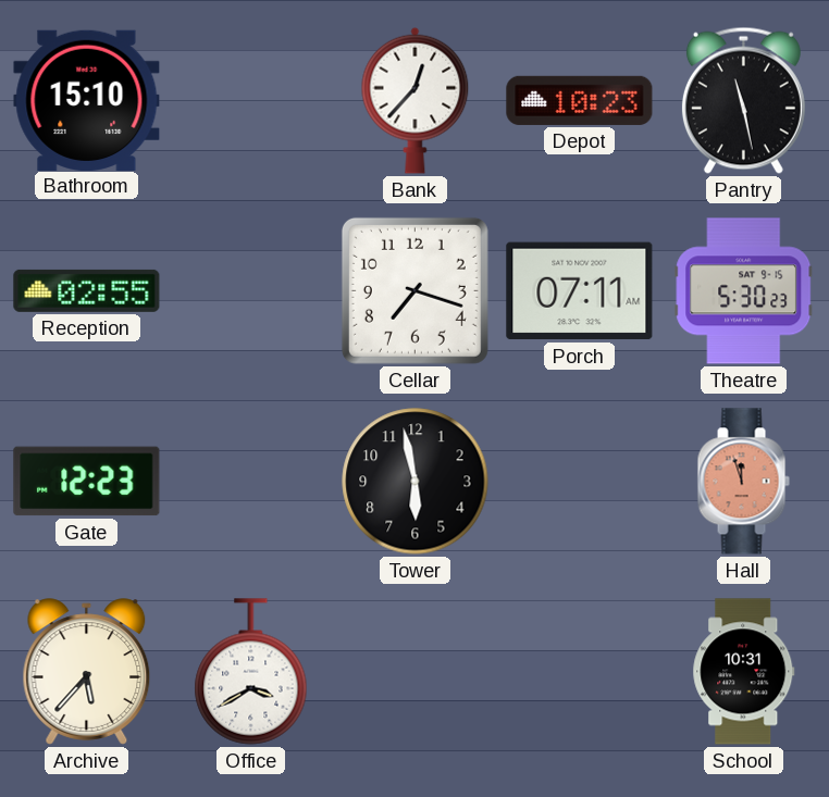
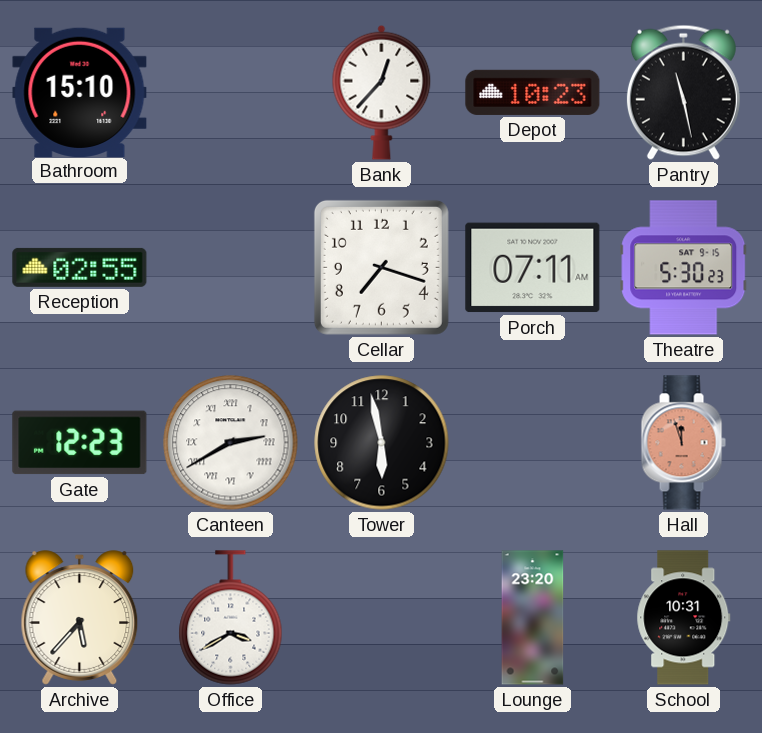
Canteen: none -> 2:40
Lounge: none -> 23:20
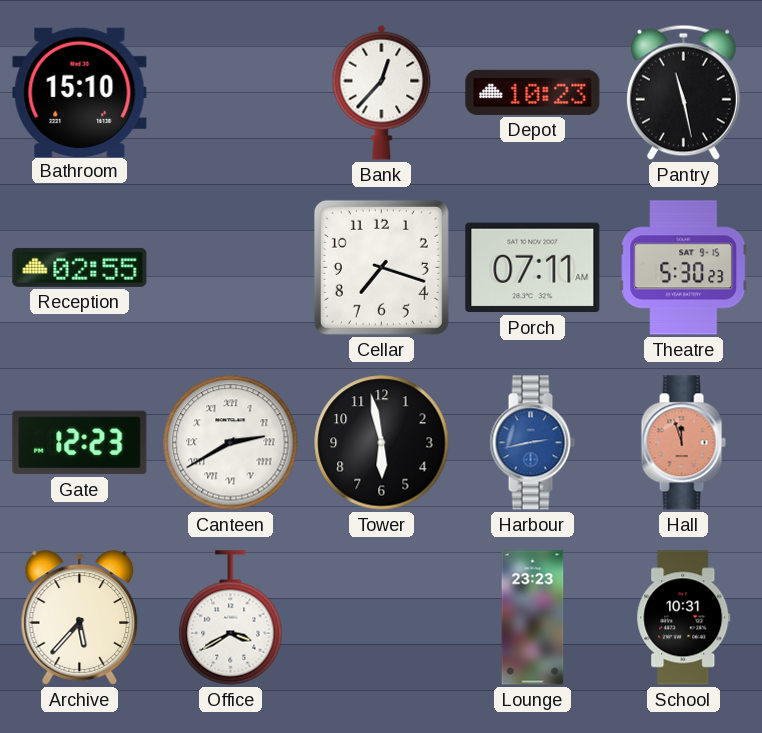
Harbour: none -> 2:43
Lounge: 23:20 -> 23:23
